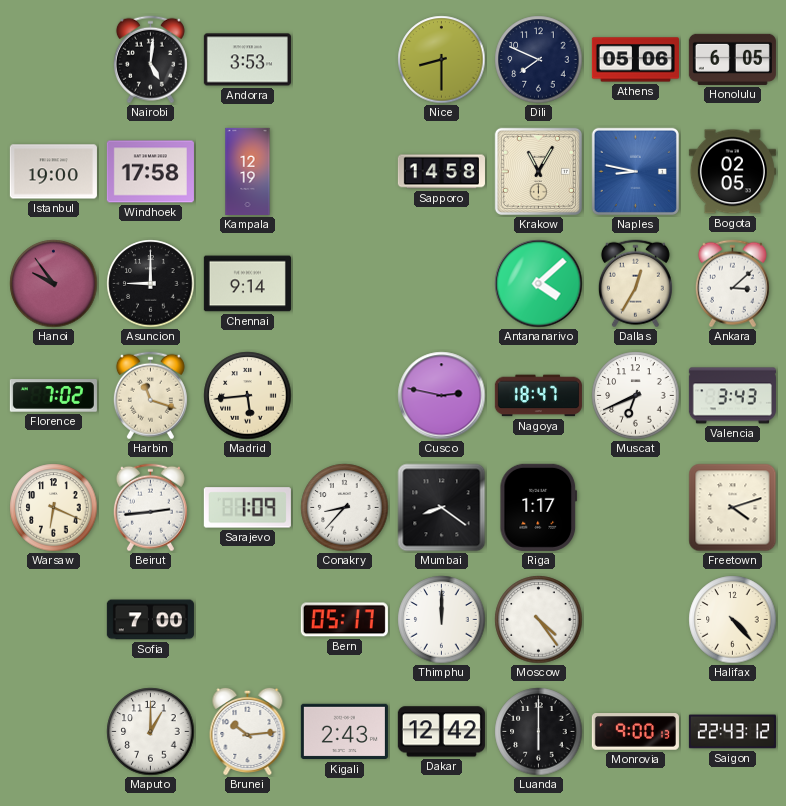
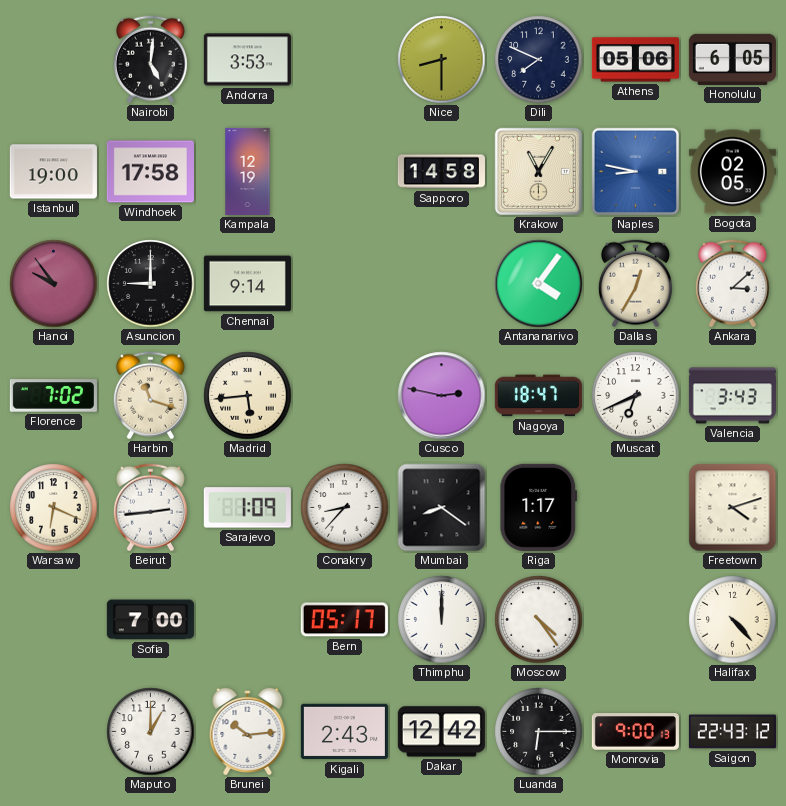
Antananarivo: 4:08 -> 4:06
Luanda: 6:00 -> 6:15
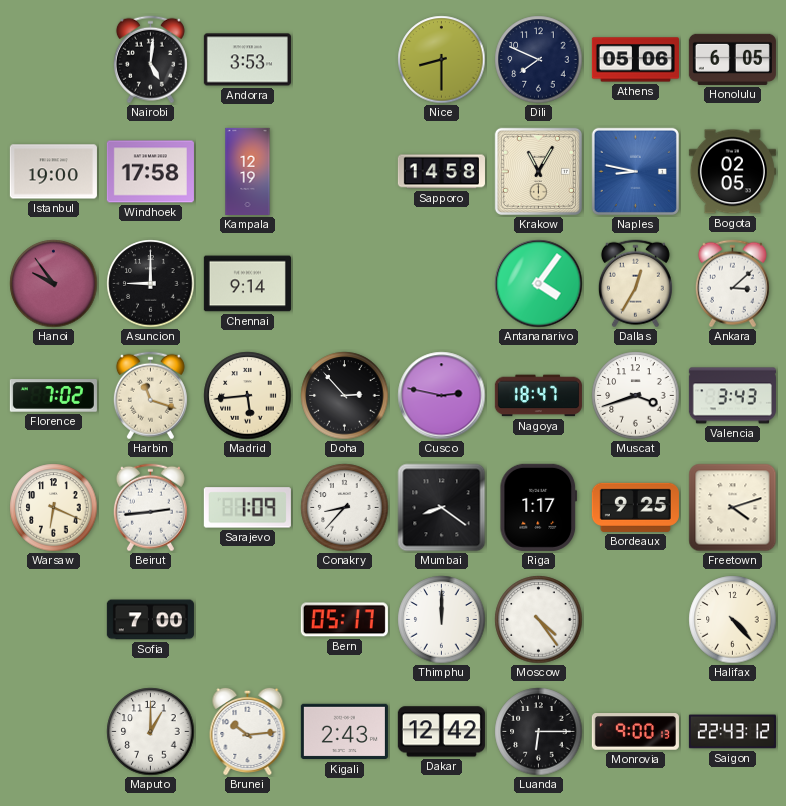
Doha: none -> 2:53
Muscat: 6:41 -> 3:42
Bordeaux: none -> 9:25
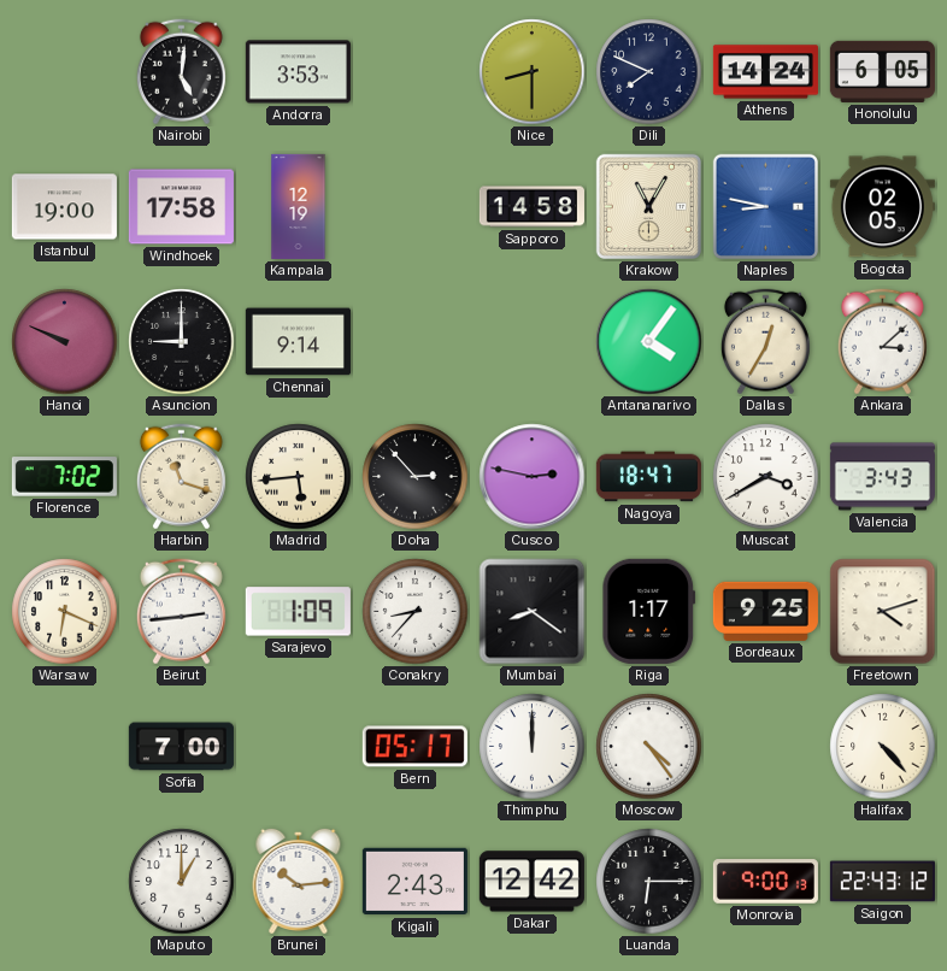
Athens: 05:06 -> 14:24
Hanoi: 9:54 -> 9:49
Muscat: 3:42 -> 3:40
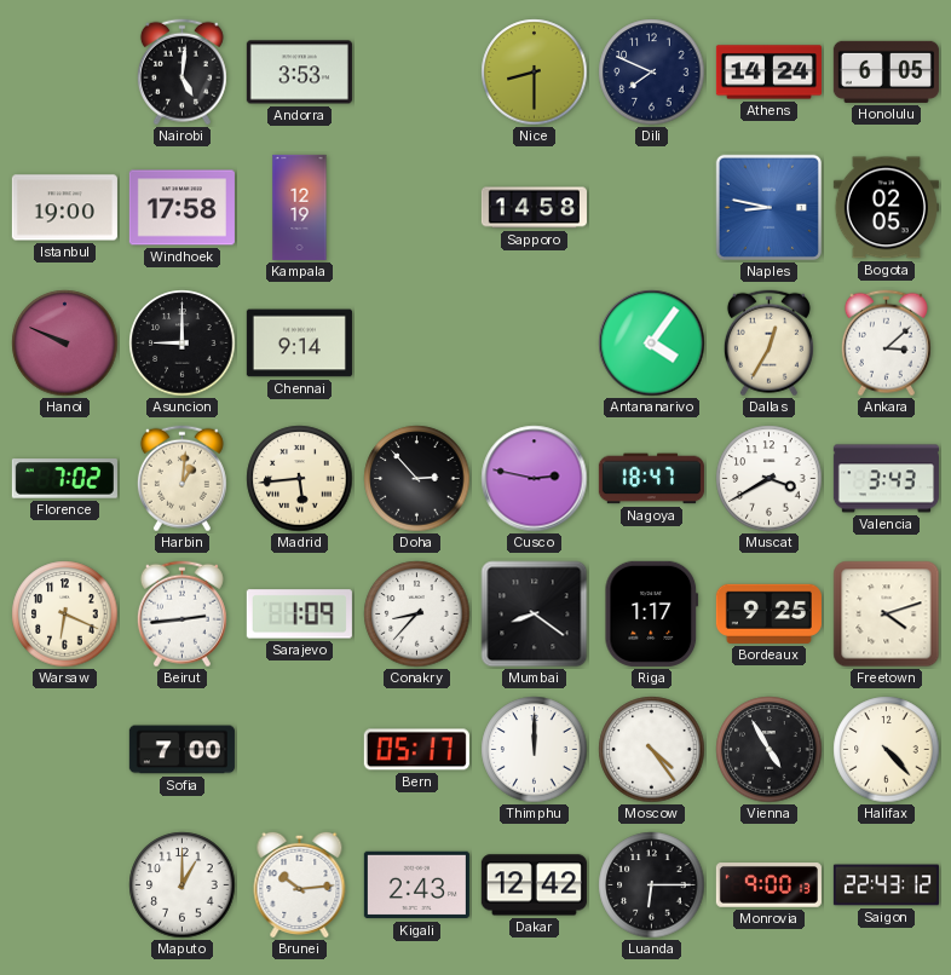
Krakow: 11:05 -> none
Harbin: 11:18 -> 1:01
Vienna: none -> 4:55
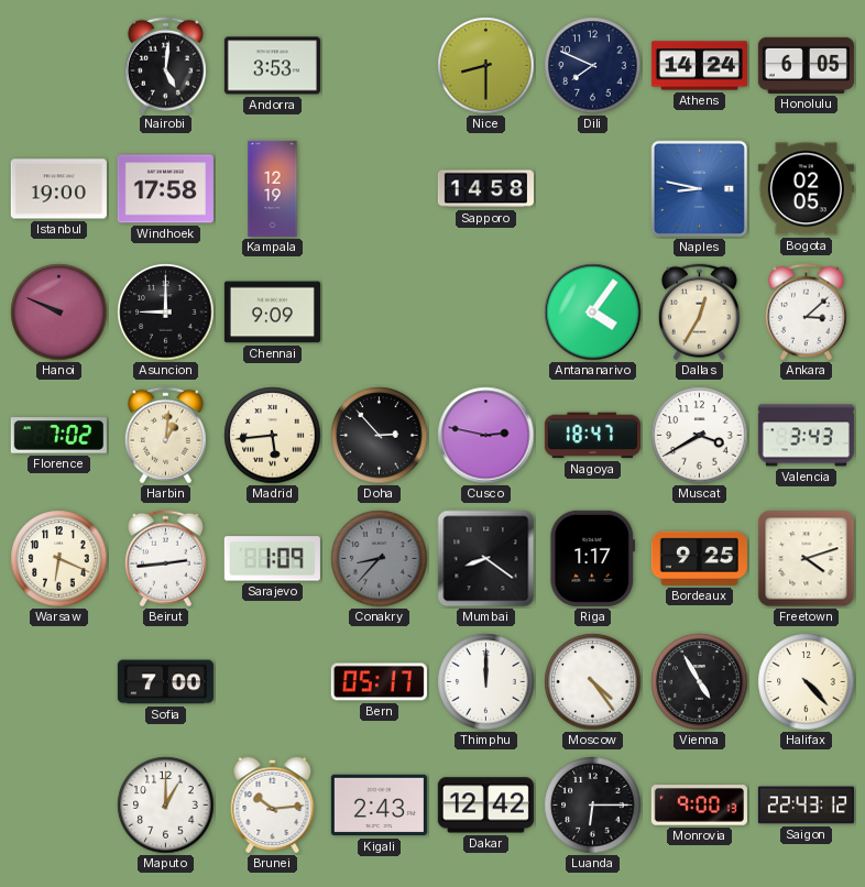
Chennai: 9:14 -> 9:09
Conakry dial: white -> grey
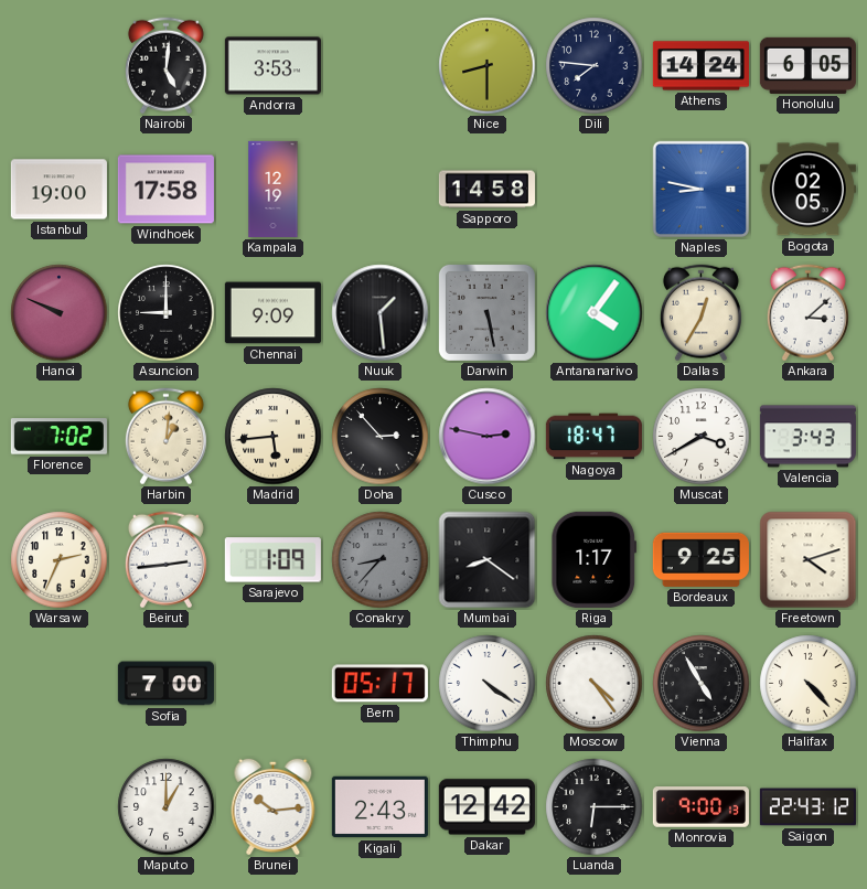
Dili: 7:49 -> 7:46
Nuuk: none -> 1:29
Darwin: none -> 5:28
Warsaw: 6:19 -> 2:34
Thimphu: 12:00 -> 4:21
